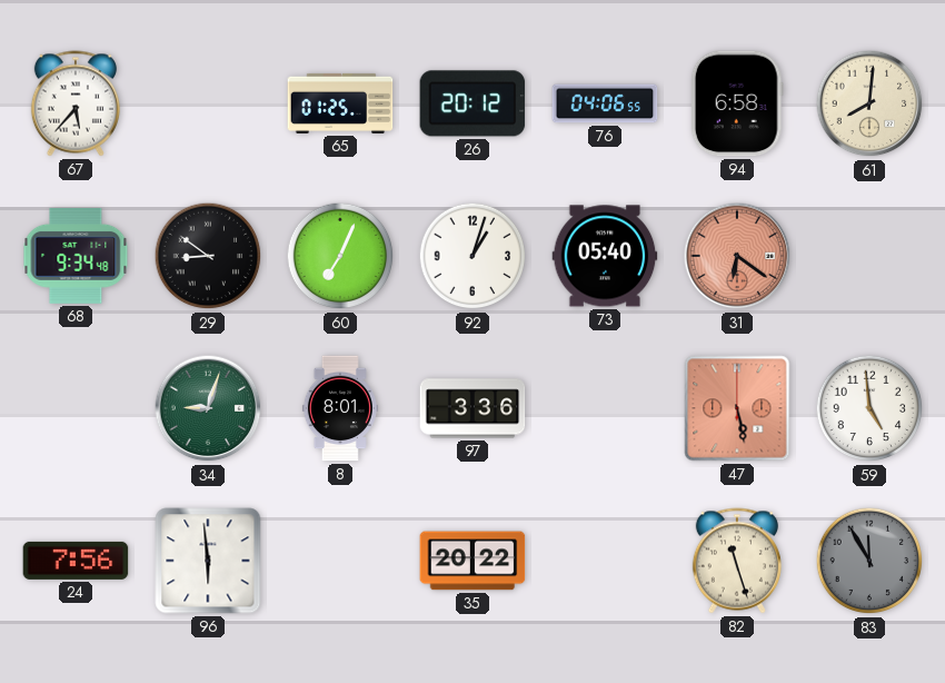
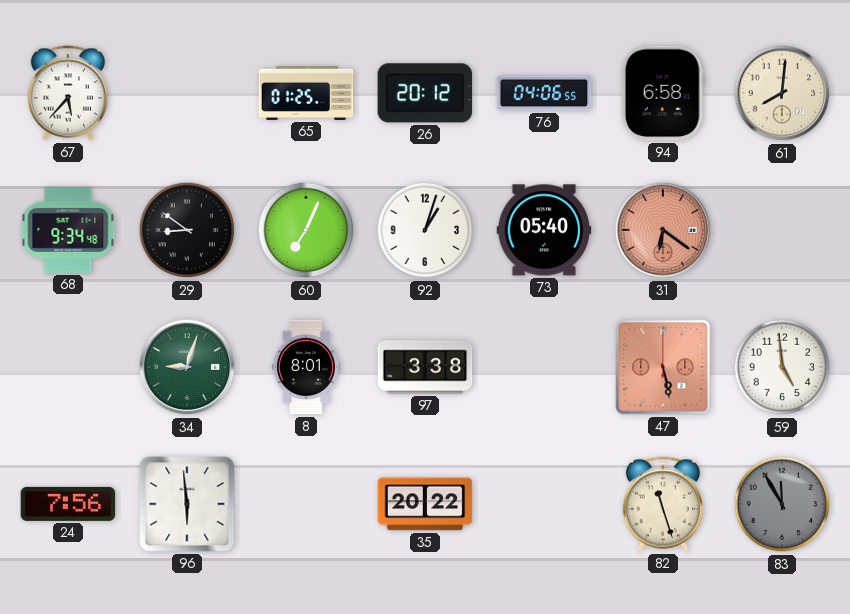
97: 3:36 -> 3:38
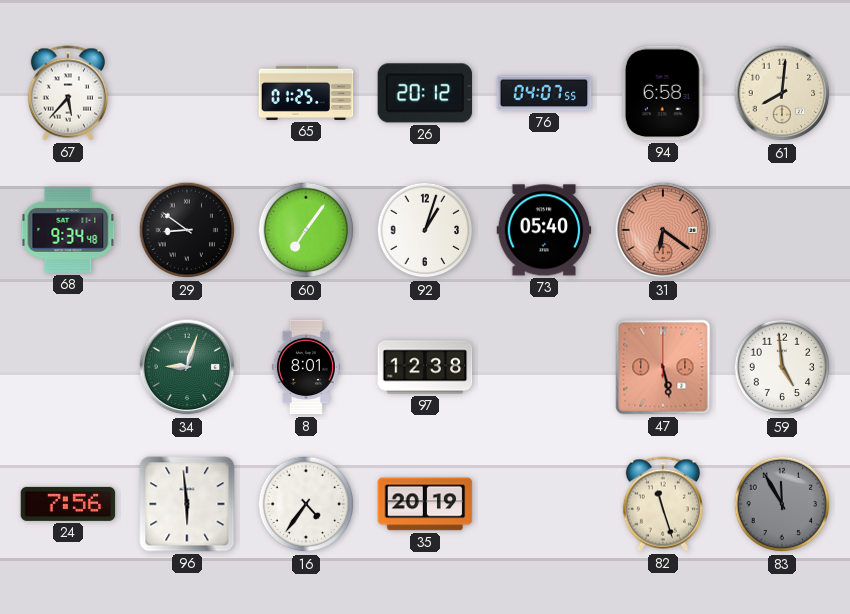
76: 04:06 -> 04:07
60: 7:04 -> 7:06
97: 3:38 -> 12:38
16: none -> 4:36
35: 20:22 -> 20:19
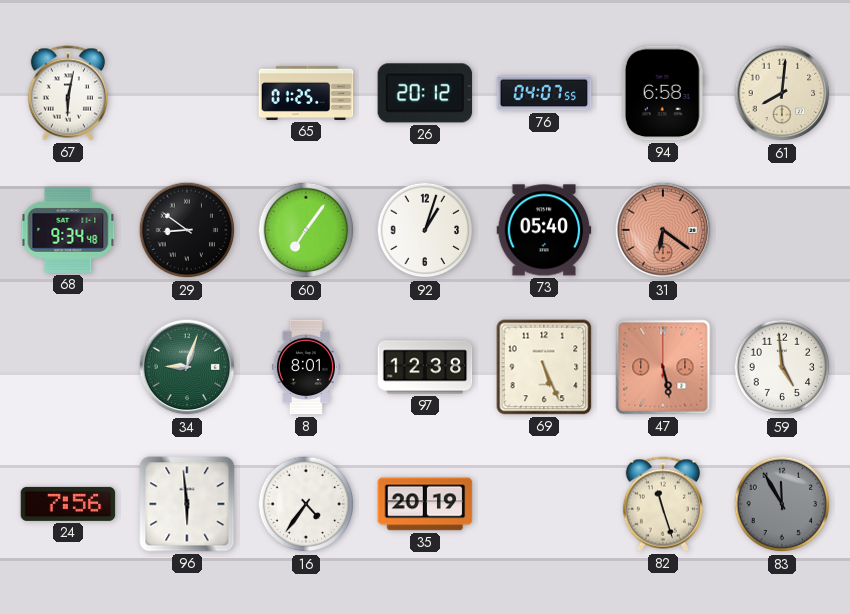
67: 5:37 -> 6:02
69: none -> 5:26
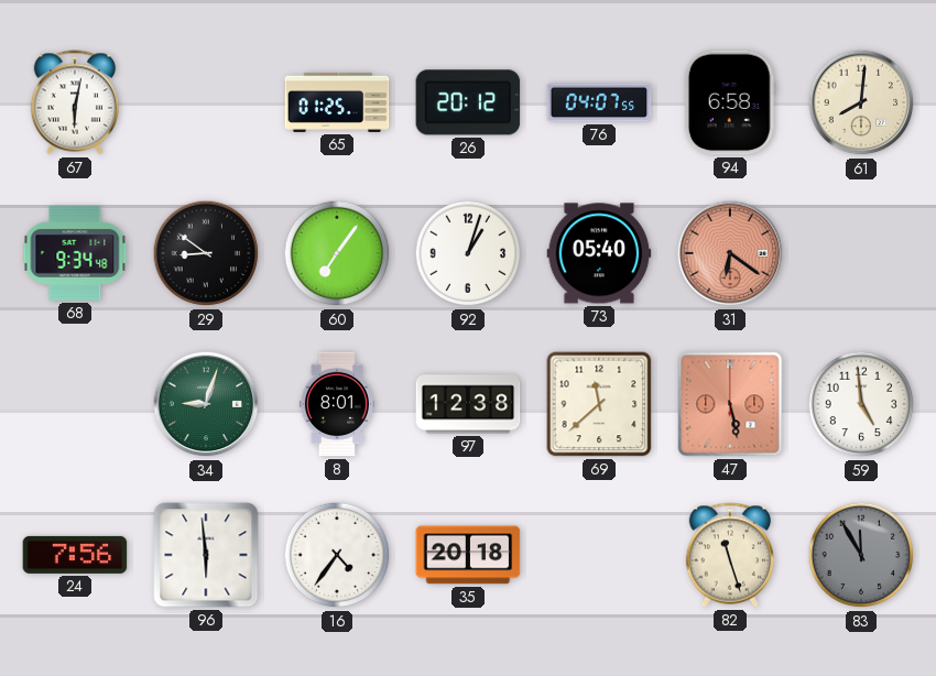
69: 5:26 -> 11:38
35: 20:19 -> 20:18
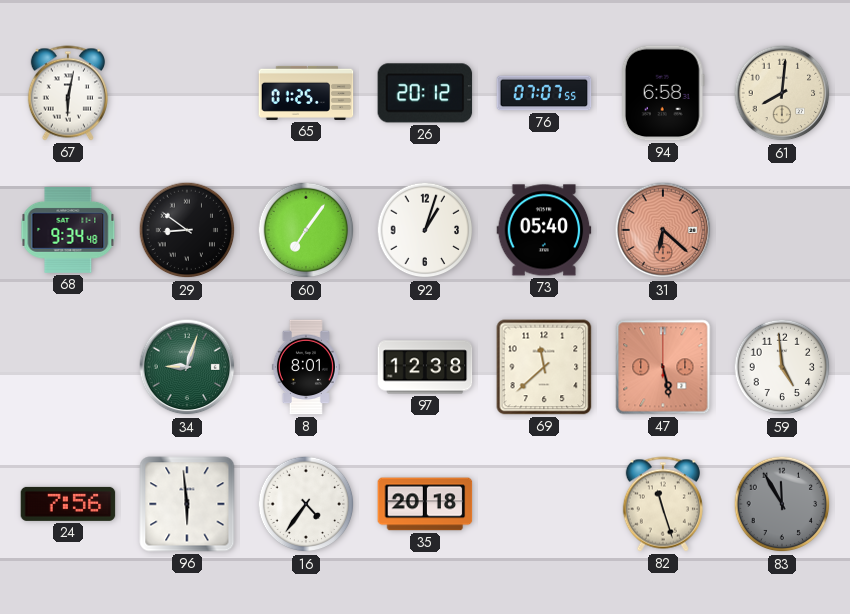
76: 04:07 -> 07:07
31: 6:21 -> 6:22
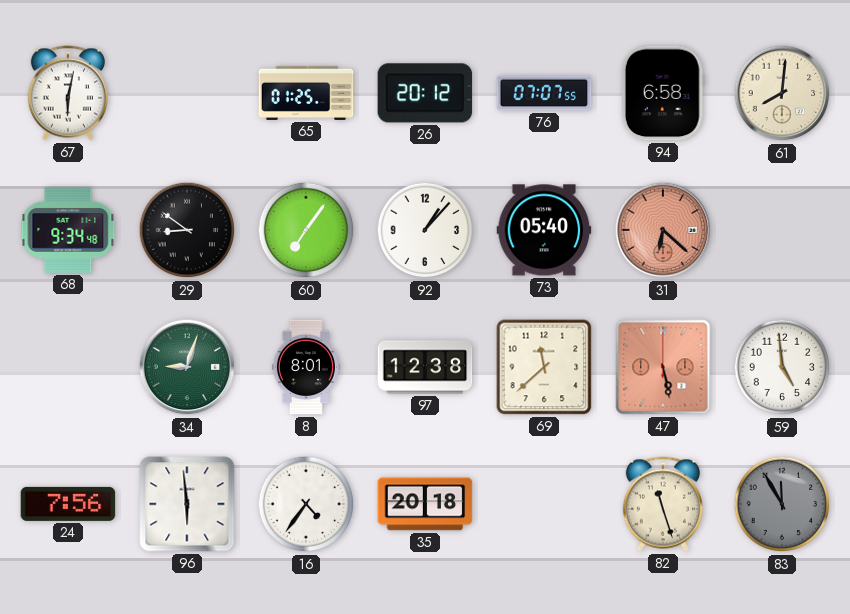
92: 1:03 -> 1:07
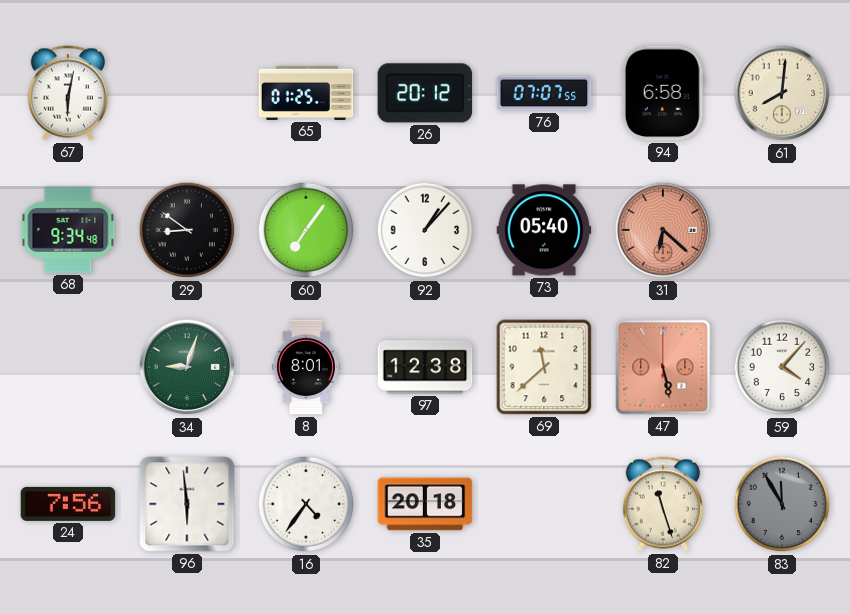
59: 4:59 -> 4:07
